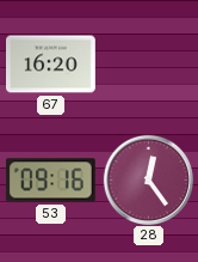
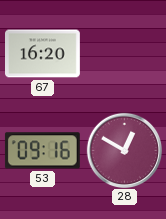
28: 12:24 -> 12:50
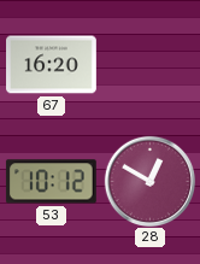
53: 09:16 -> 10:12
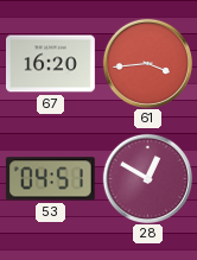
61: none -> 3:44
53: 10:12 -> 04:51
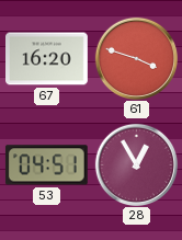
61: 3:44 -> 3:48
28: 12:50 -> 12:55
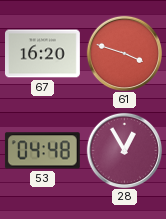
53: 04:51 -> 04:48
